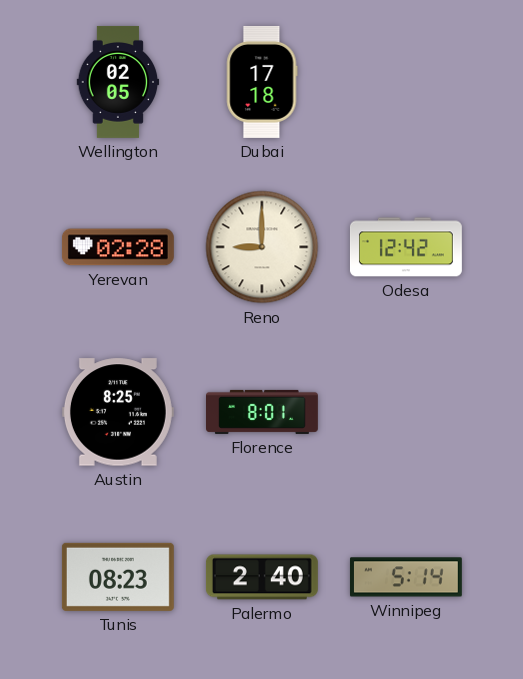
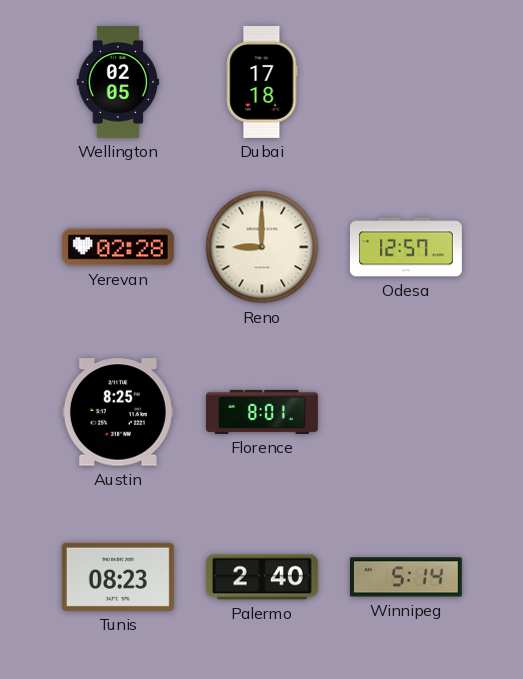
Odesa: 12:42 -> 12:57
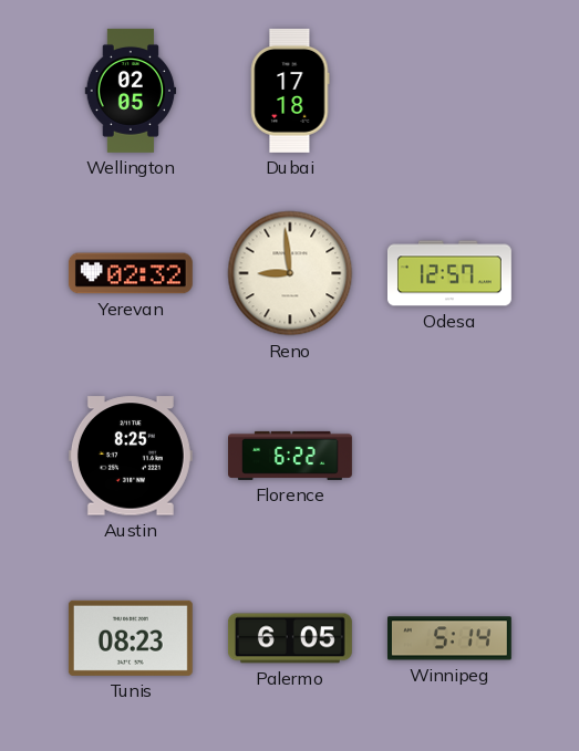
Yerevan: 02:28 -> 02:32
Reno: 9:00 -> 8:59
Florence: 8:01 -> 6:22
Palermo: 2:40 -> 6:05
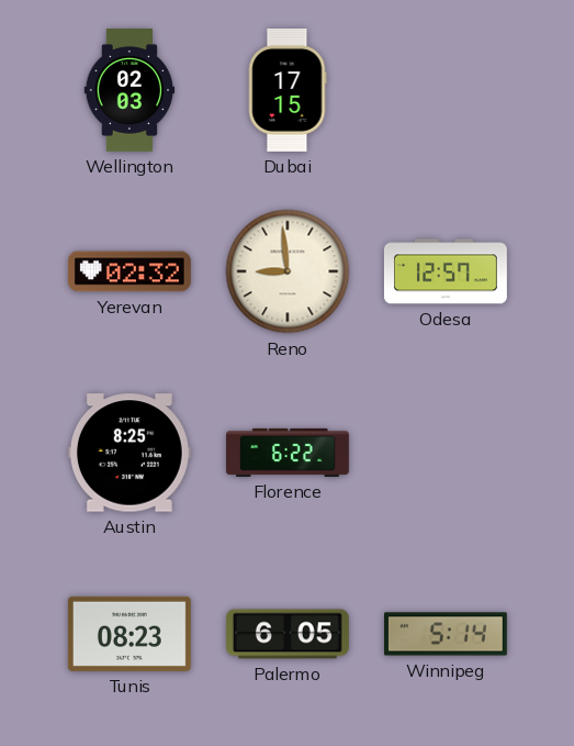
Wellington: 02:05 -> 02:03
Dubai: 17:18 -> 17:15
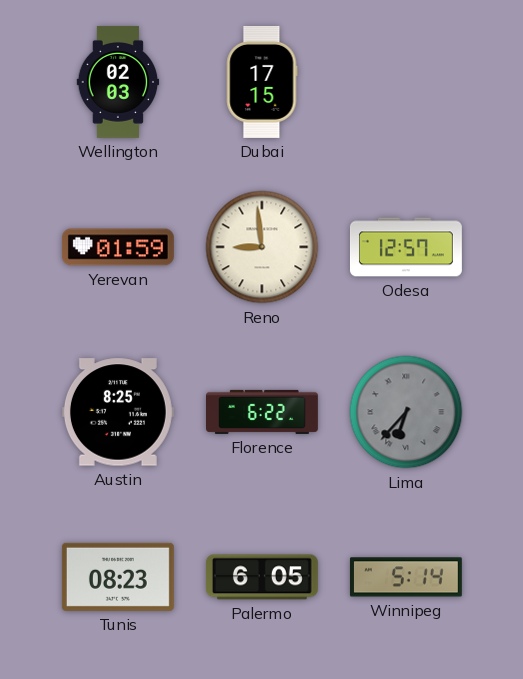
Yerevan: 02:32 -> 01:59
Lima: none -> 6:37
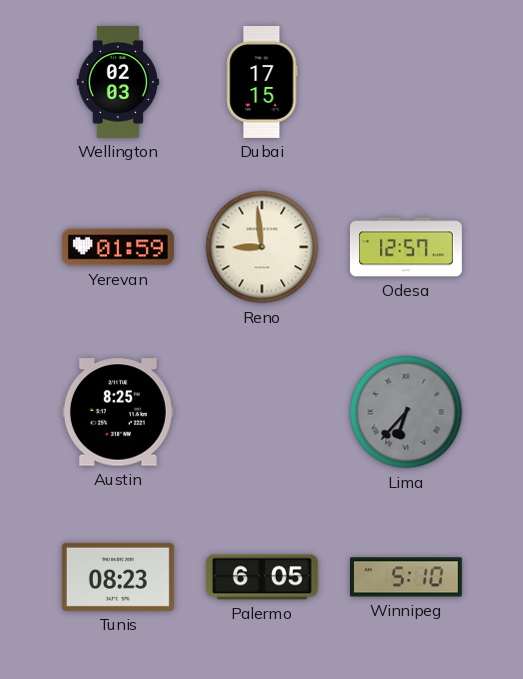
Florence: 6:22 -> none
Winnipeg: 5:14 -> 5:10
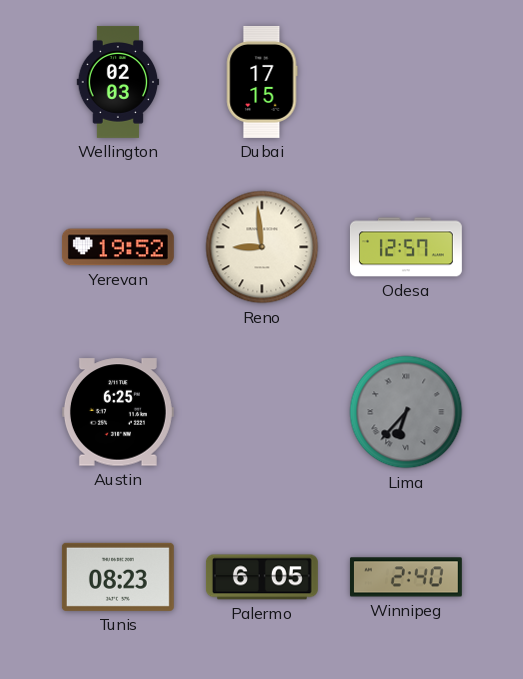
Yerevan: 01:59 -> 19:52
Austin: 8:25 -> 6:25
Winnipeg: 5:10 -> 2:40
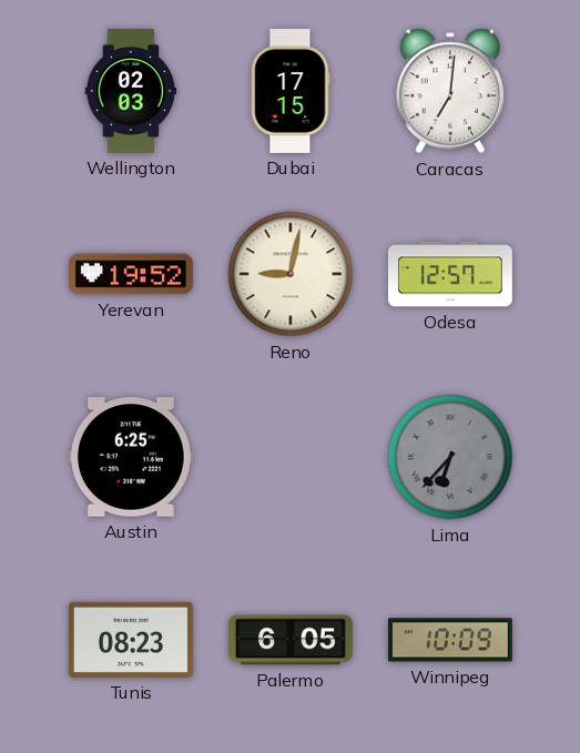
Caracas: none -> 7:01
Reno: 8:59 -> 9:02
Winnipeg: 2:40 -> 10:09
